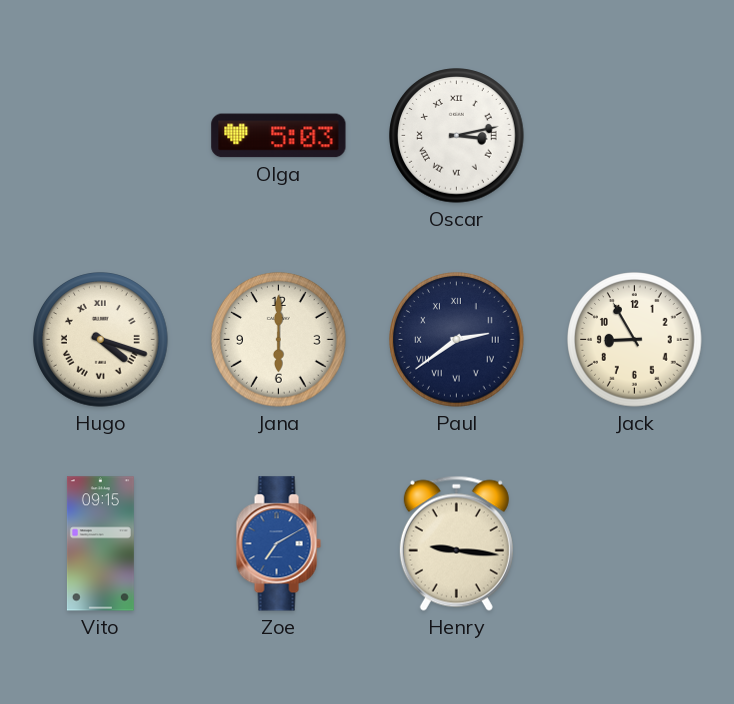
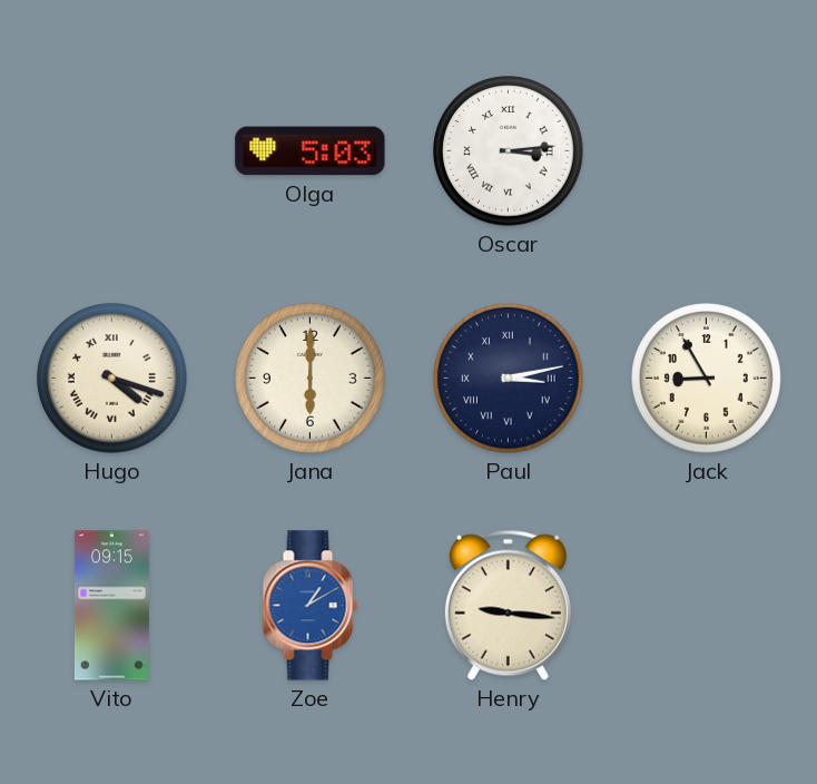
Oscar: 3:13 -> 3:14
Paul: 2:39 -> 3:13
Zoe: 7:10 -> 1:10
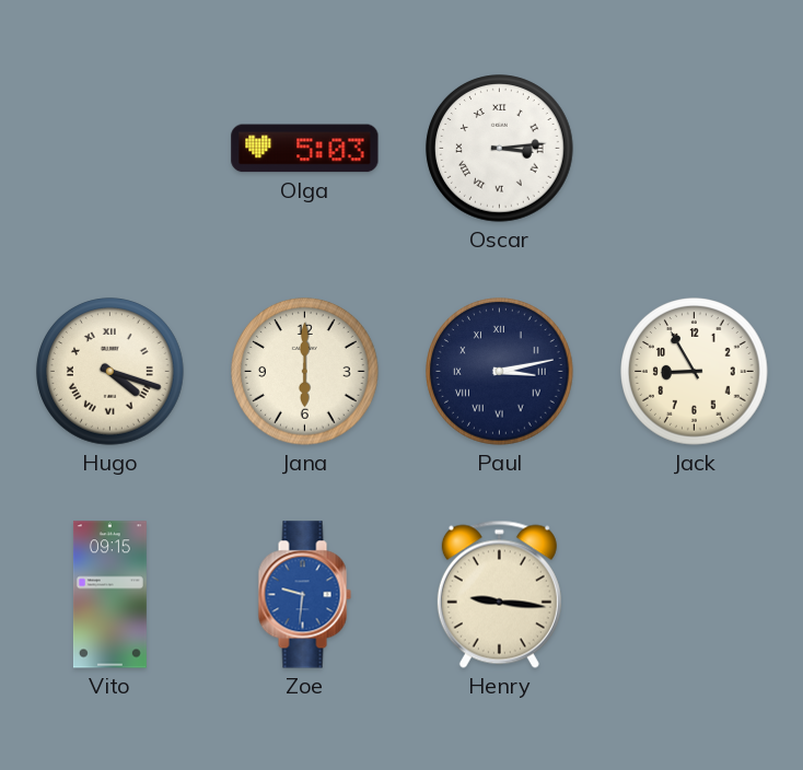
Zoe: 1:10 -> 9:31
